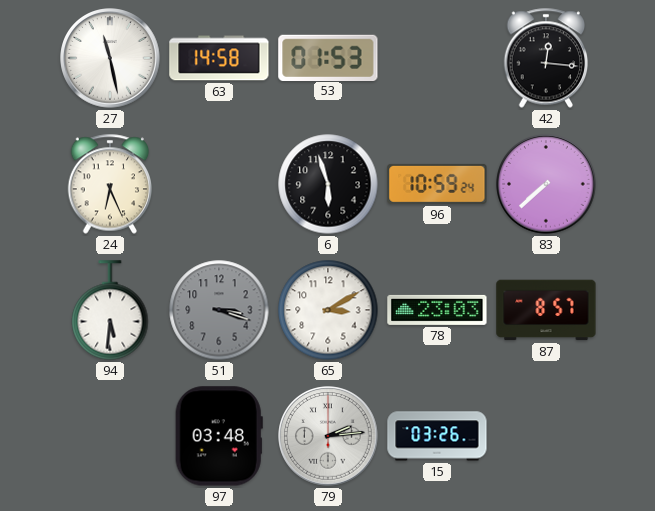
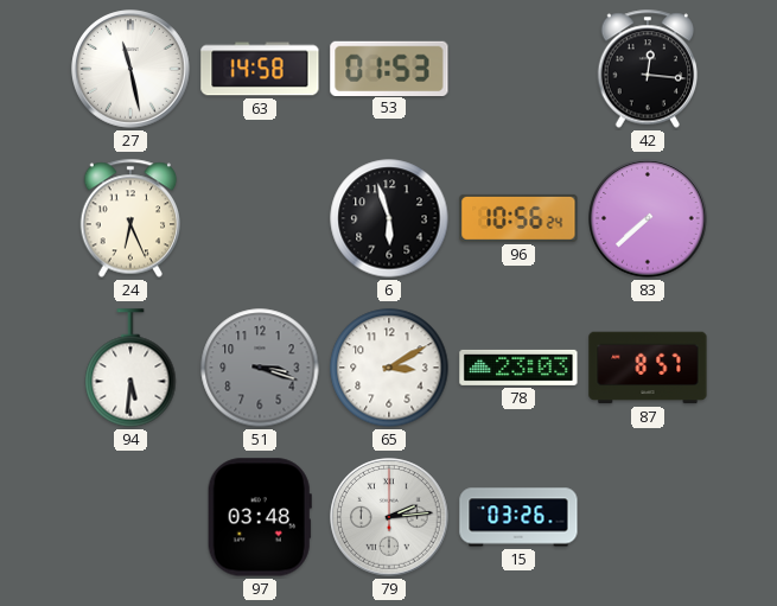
96: 10:59 -> 10:56
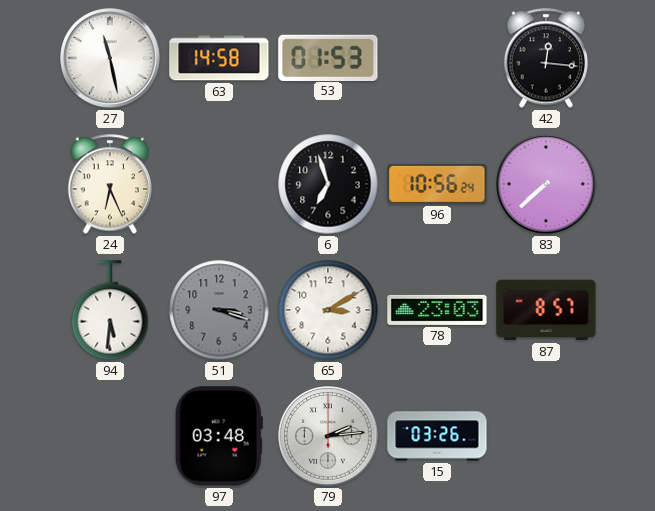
6: 5:57 -> 6:57
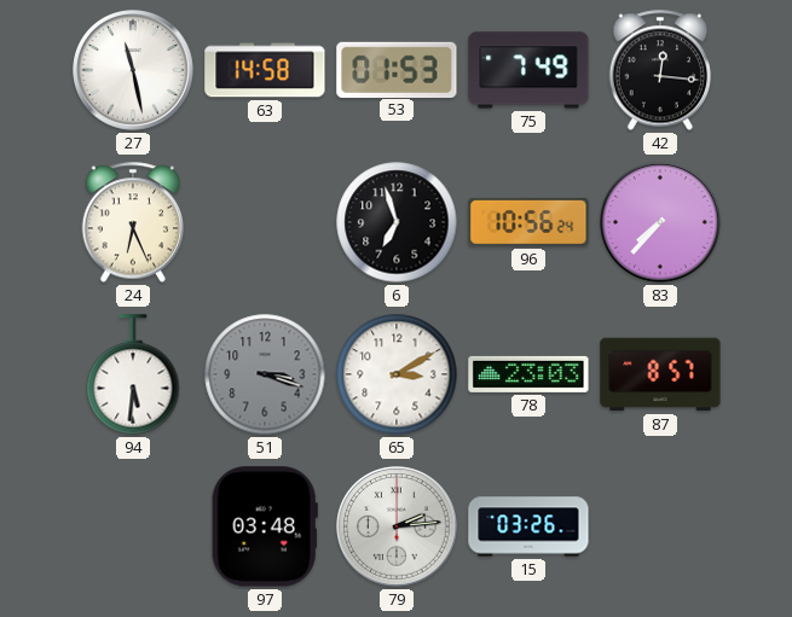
75: none -> 7:49
83: 7:38 -> 7:37
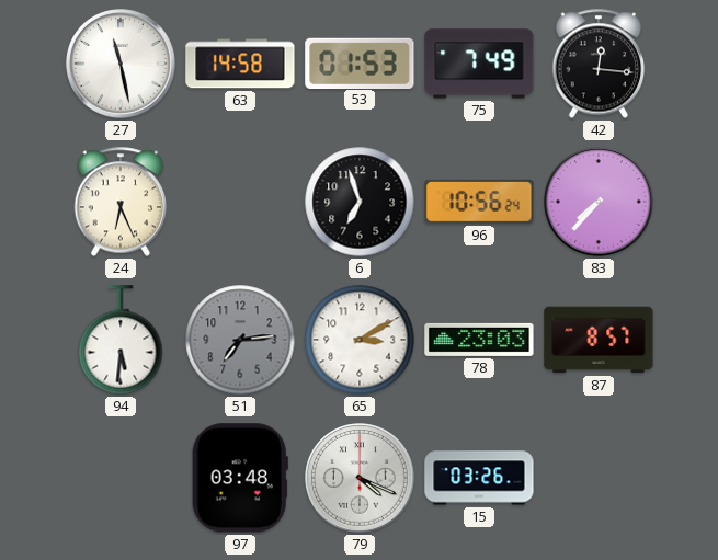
51: 3:18 -> 7:14
79: 2:14 -> 4:19
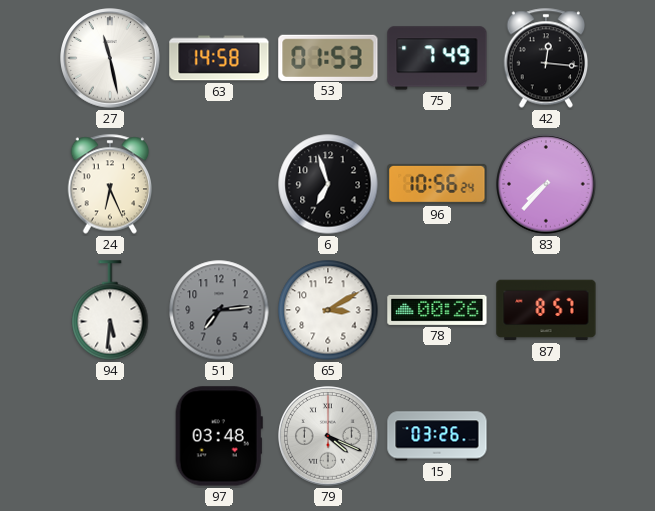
78: 23:03 -> 00:26
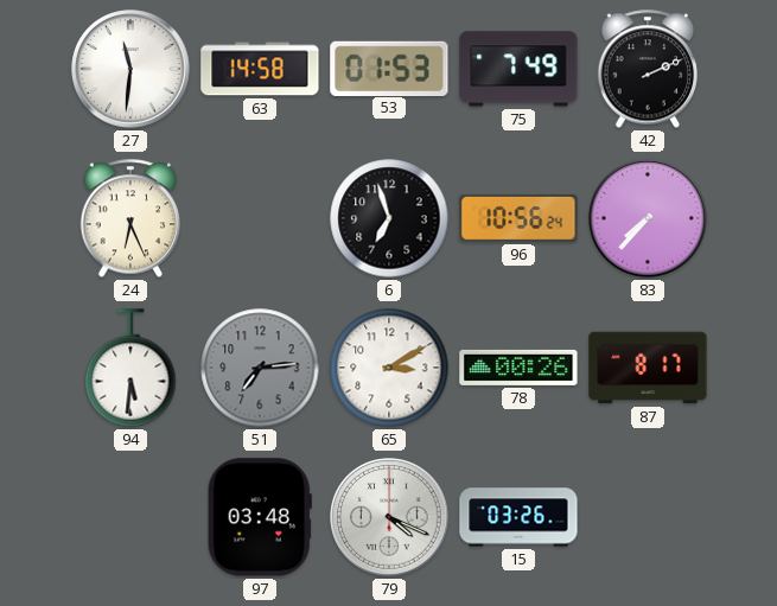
27: 11:28 -> 11:31
42: 12:16 -> 2:11
87: 8:57 -> 8:17
